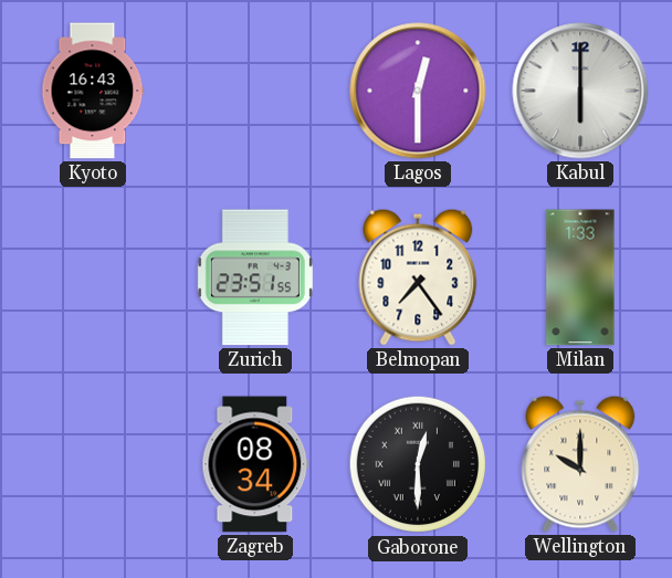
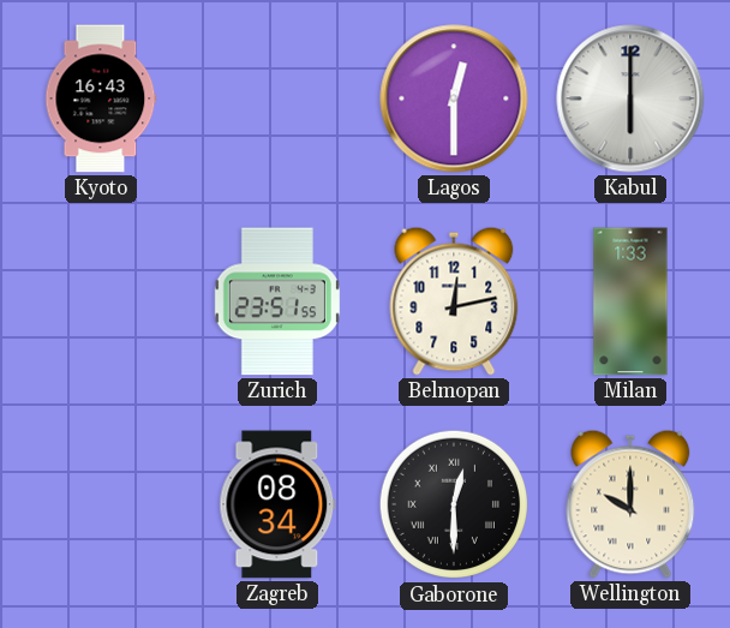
Belmopan: 7:24 -> 12:13
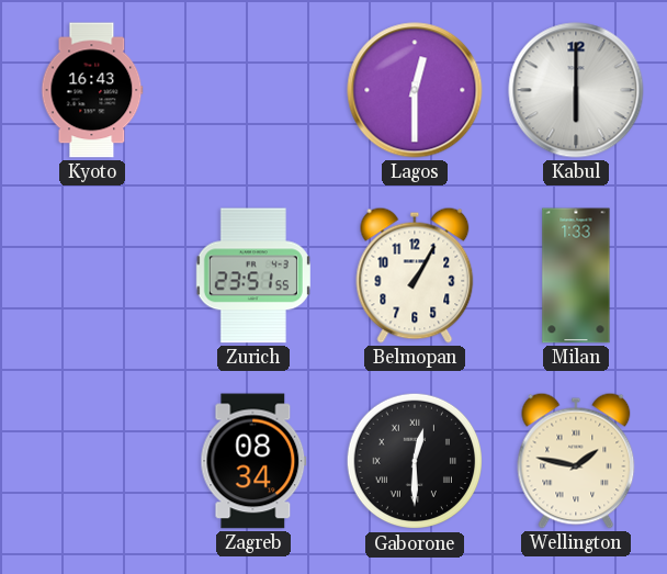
Belmopan: 12:13 -> 1:05
Wellington: 10:00 -> 1:47
